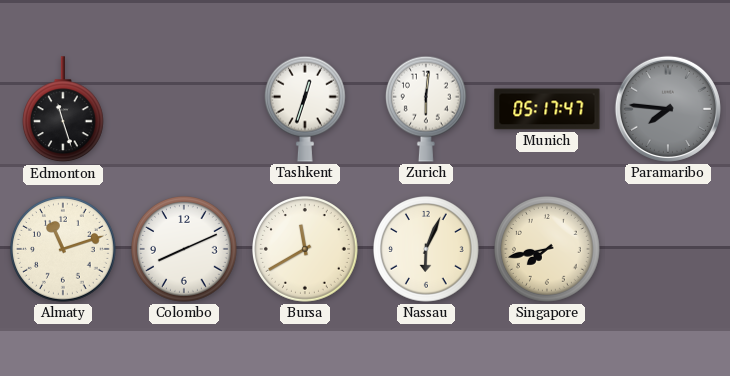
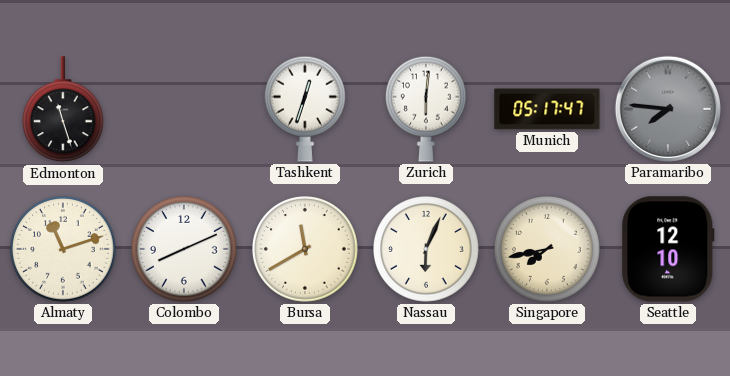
Seattle: none -> 12:10
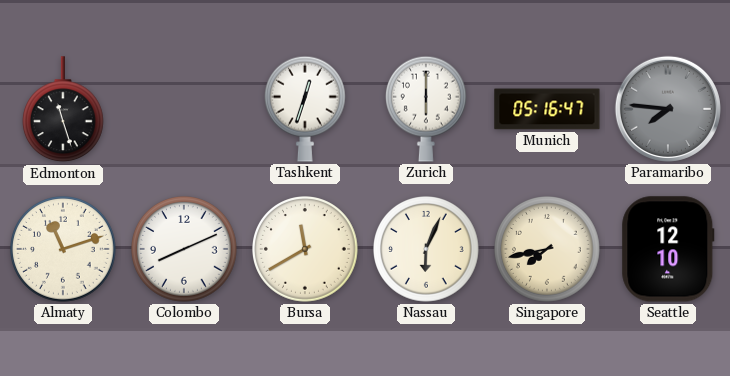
Zurich: 6:01 -> 6:00
Munich: 05:17 -> 05:16
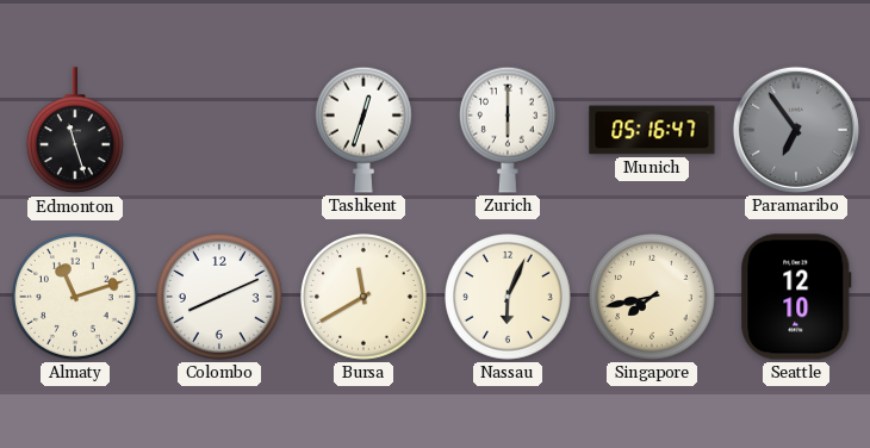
Paramaribo: 7:46 -> 6:54
